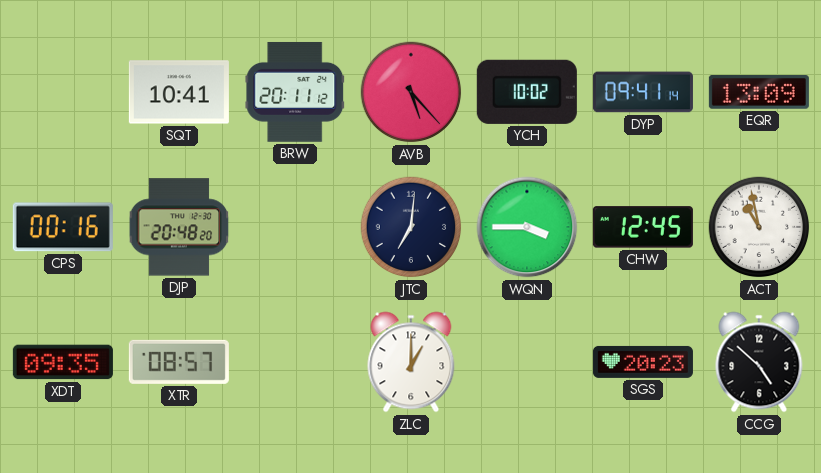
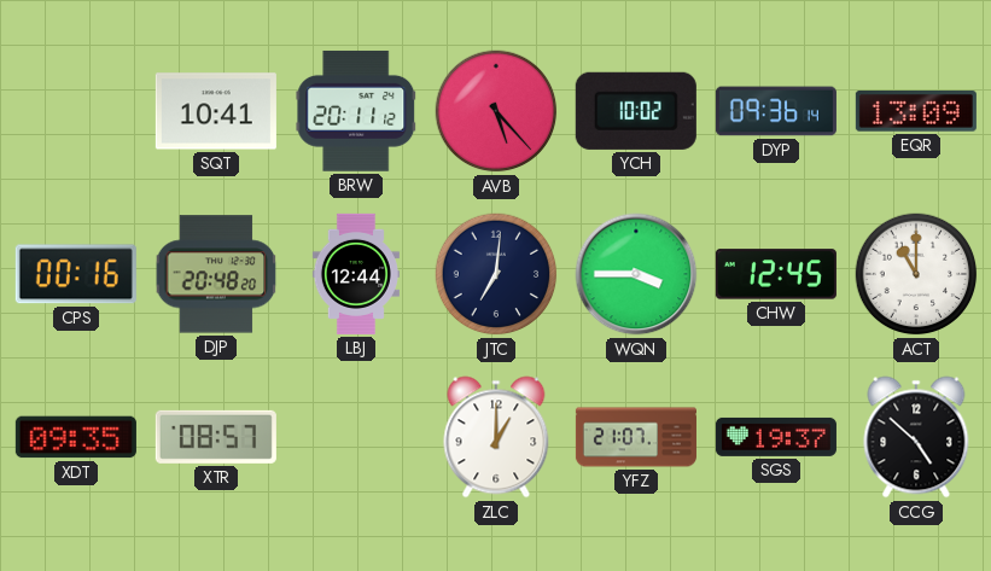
DYP: 09:41 -> 09:36
LBJ: none -> 12:44
ACT: 10:58 -> 11:00
YFZ: none -> 21:07
SGS: 20:23 -> 19:37
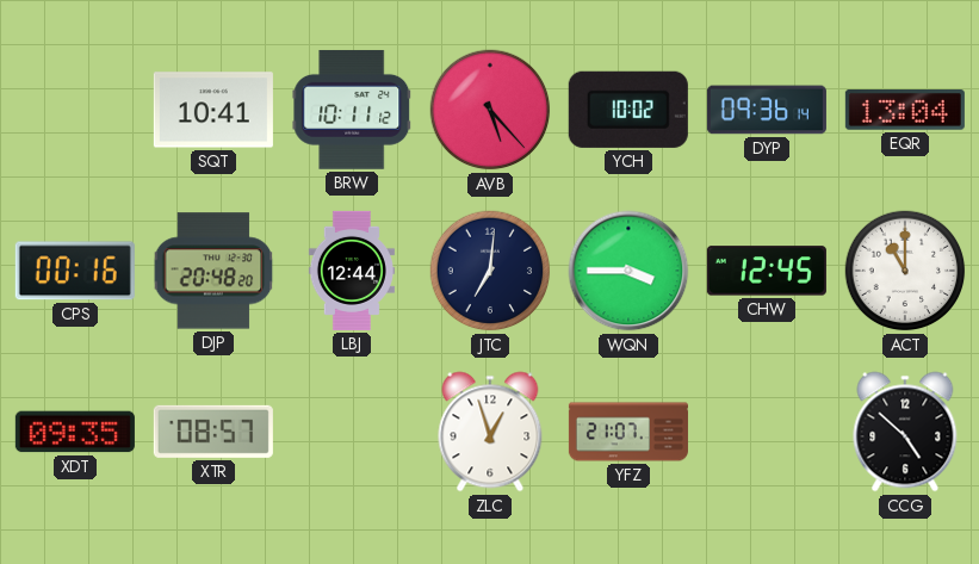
BRW: 20:11 -> 10:11
EQR: 13:09 -> 13:04
ZLC: 1:00 -> 12:57
SGS: 19:37 -> none
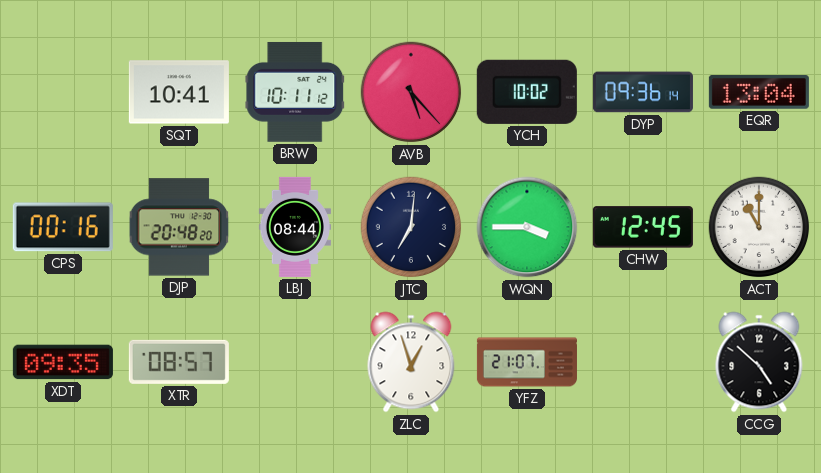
LBJ: 12:44 -> 08:44
